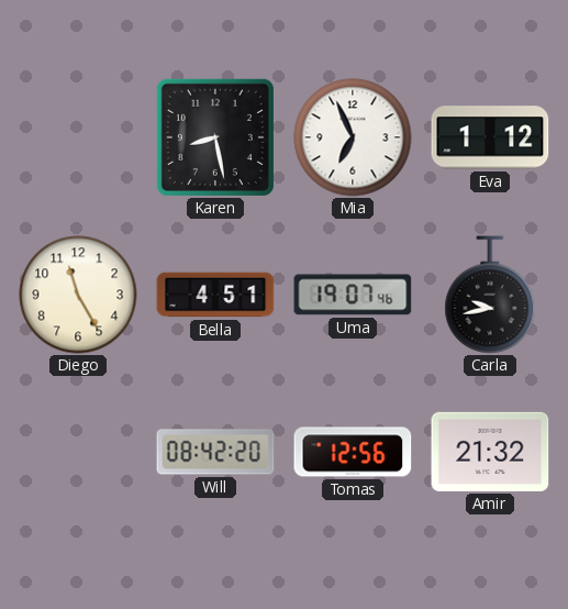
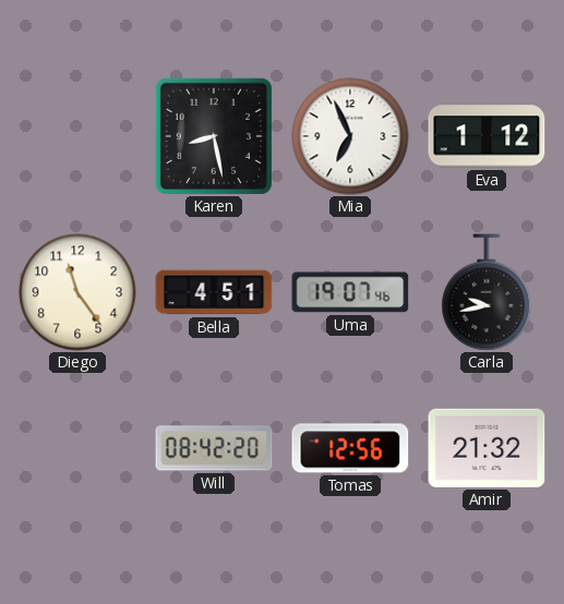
Diego: 11:25 -> 11:24
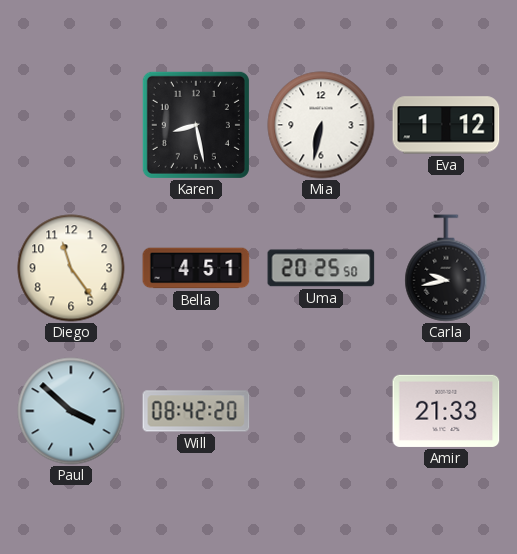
Mia: 6:56 -> 6:32
Uma: 19:07 -> 20:25
Paul: none -> 3:52
Tomas: 12:56 -> none
Amir: 21:32 -> 21:33
